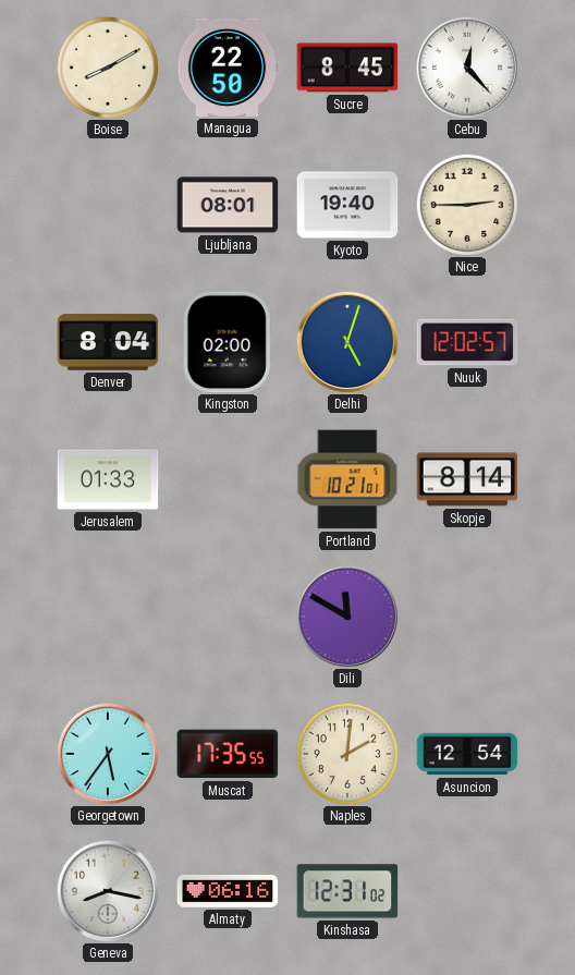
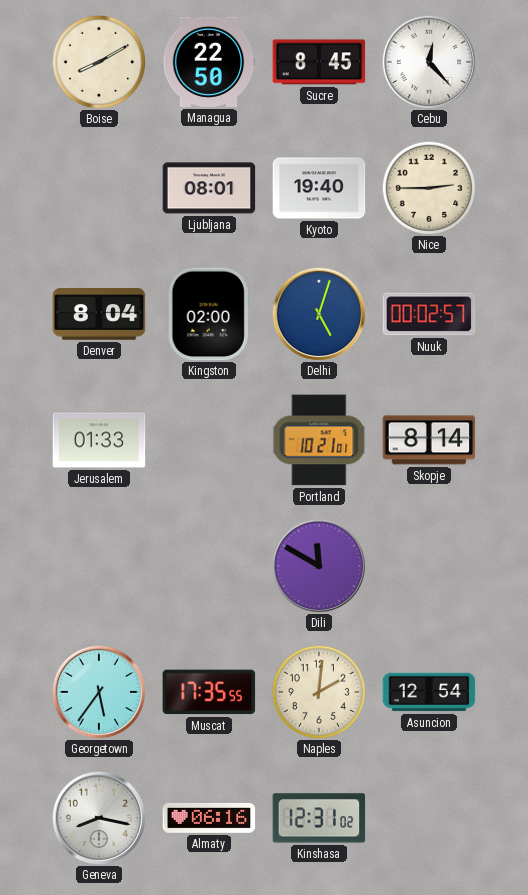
Nuuk: 12:02 -> 00:02
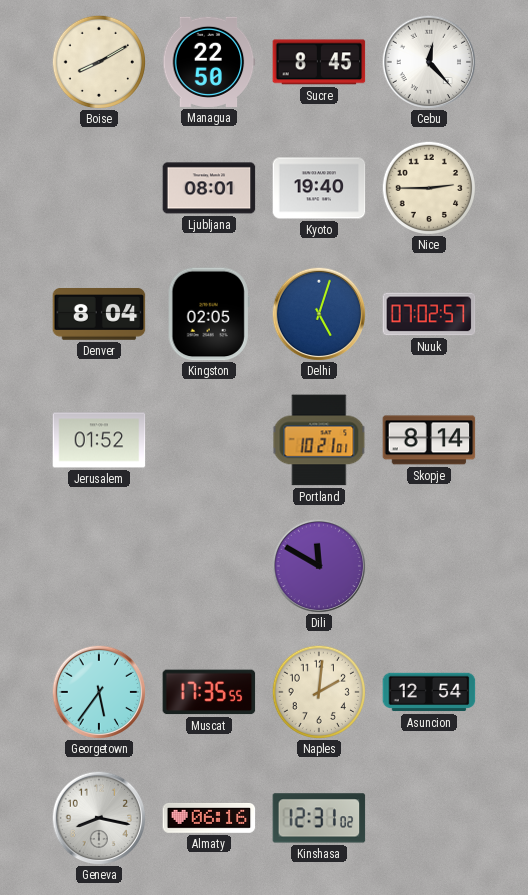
Kingston: 02:00 -> 02:05
Nuuk: 00:02 -> 07:02
Jerusalem: 01:33 -> 01:52
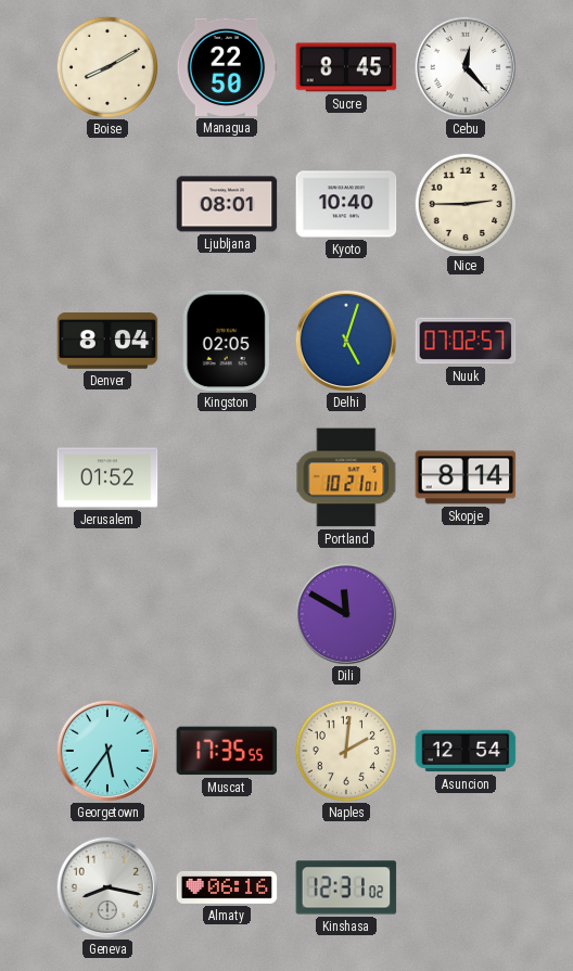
Kyoto: 19:40 -> 10:40
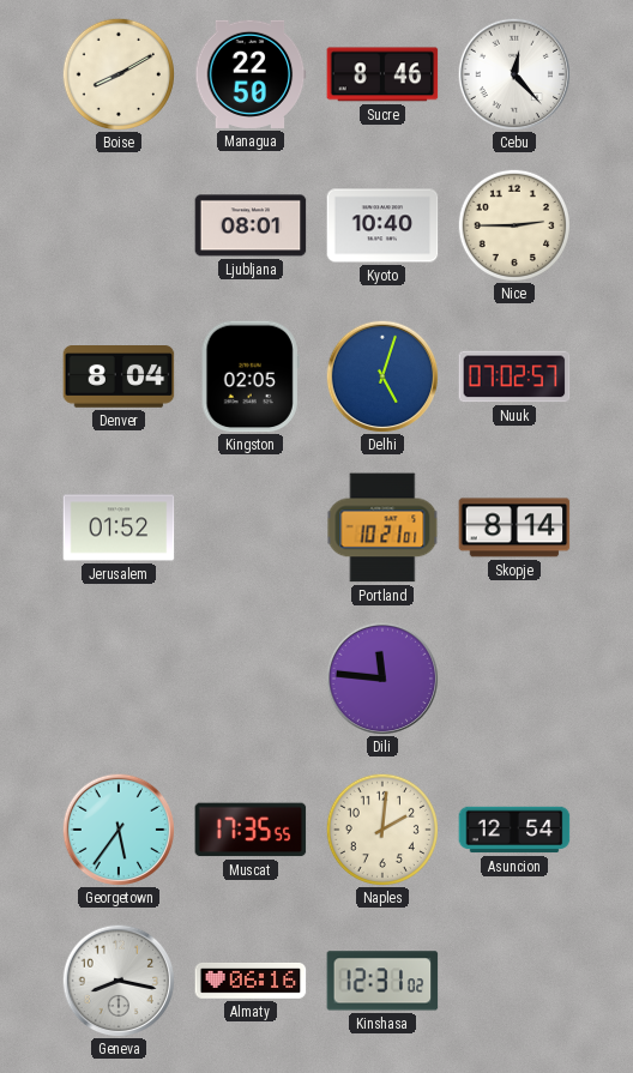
Sucre: 8:45 -> 8:46
Dili: 11:50 -> 11:46
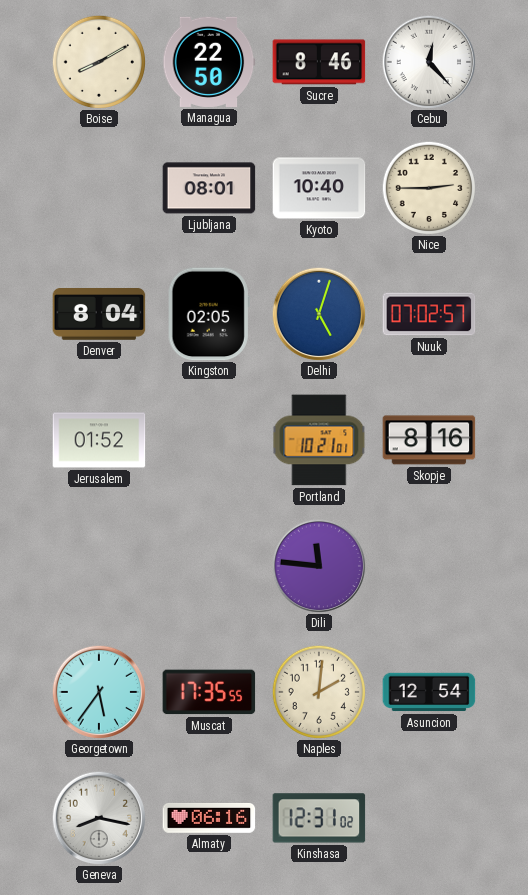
Skopje: 8:14 -> 8:16
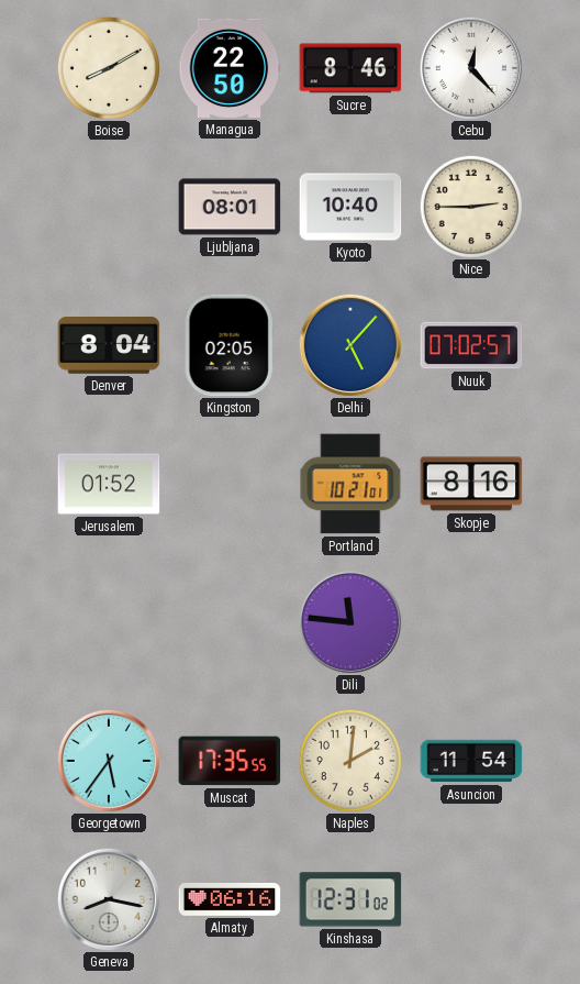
Delhi: 5:03 -> 5:07
Asuncion: 12:54 -> 11:54
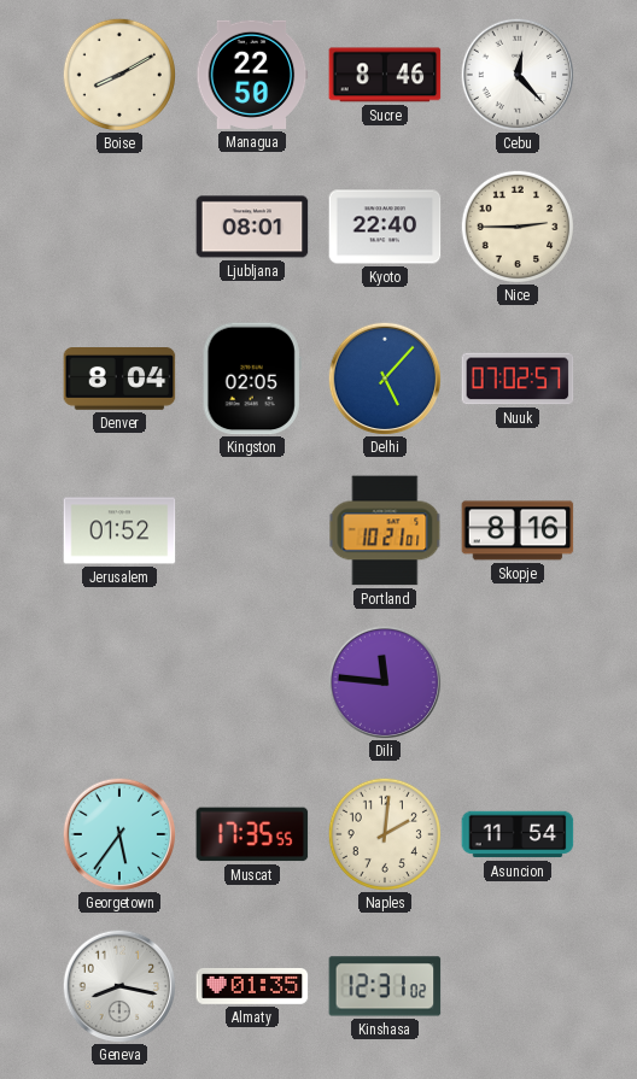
Kyoto: 10:40 -> 22:40
Almaty: 06:16 -> 01:35
